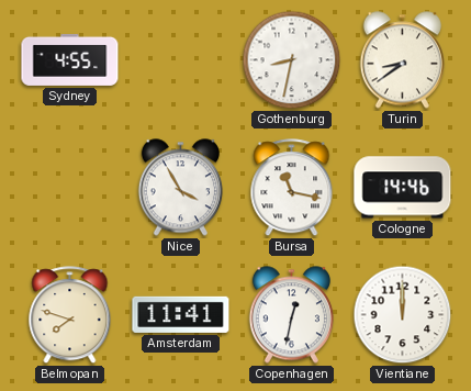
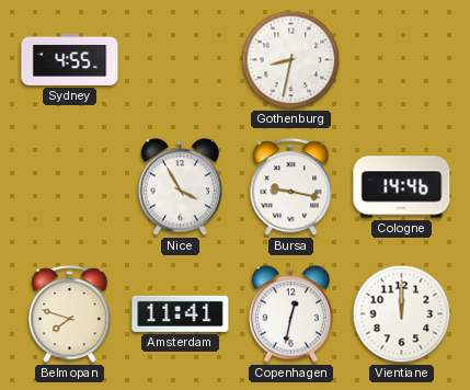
Turin: 8:39 -> none
Bursa: 11:17 -> 9:17
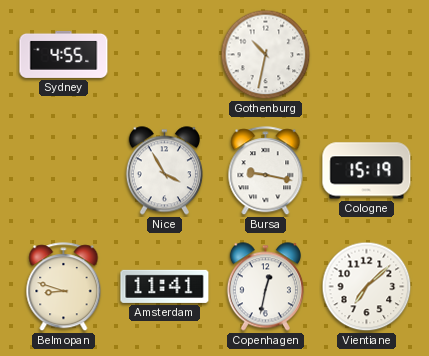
Gothenburg: 8:32 -> 10:32
Cologne: 14:46 -> 15:19
Belmopan: 7:48 -> 8:48
Vientiane: 12:00 -> 7:08
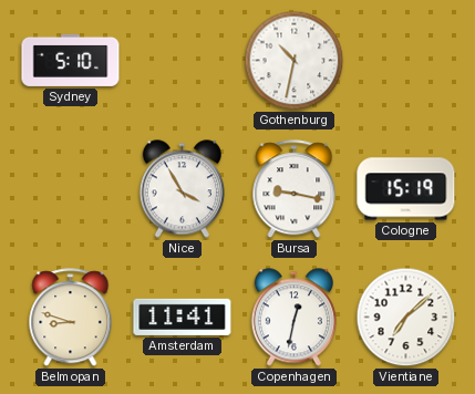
Sydney: 4:55 -> 5:10
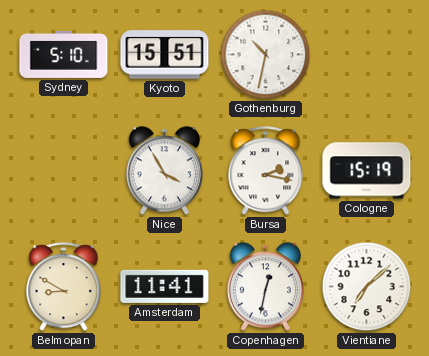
Kyoto: none -> 15:51
Bursa: 9:17 -> 2:17
Belmopan: 8:48 -> 8:50
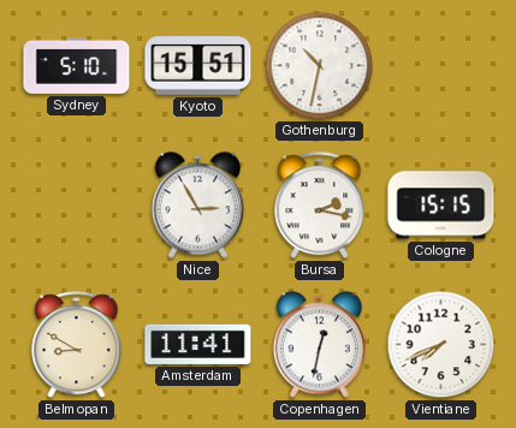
Nice: 3:55 -> 2:55
Cologne: 15:19 -> 15:15
Vientiane: 7:08 -> 7:41
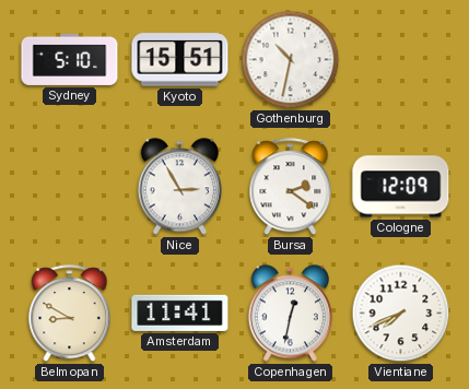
Bursa: 2:17 -> 2:21
Cologne: 15:15 -> 12:09
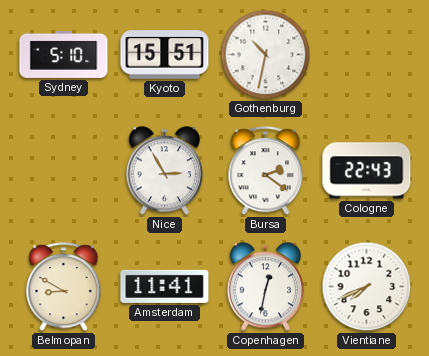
Cologne: 12:09 -> 22:43
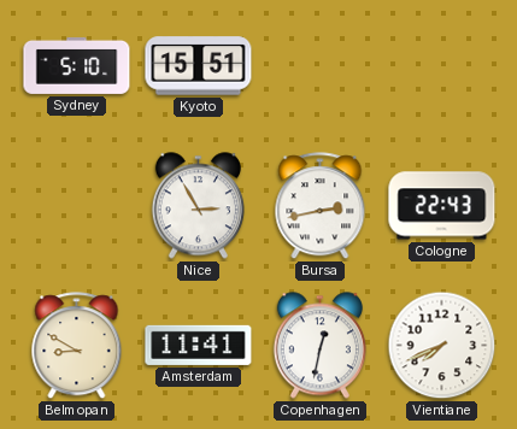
Gothenburg: 10:32 -> none
Bursa: 2:21 -> 2:43
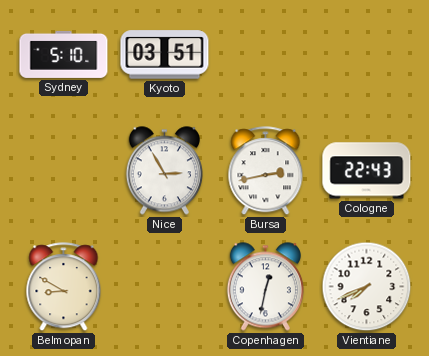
Kyoto: 15:51 -> 03:51
Amsterdam: 11:41 -> none
